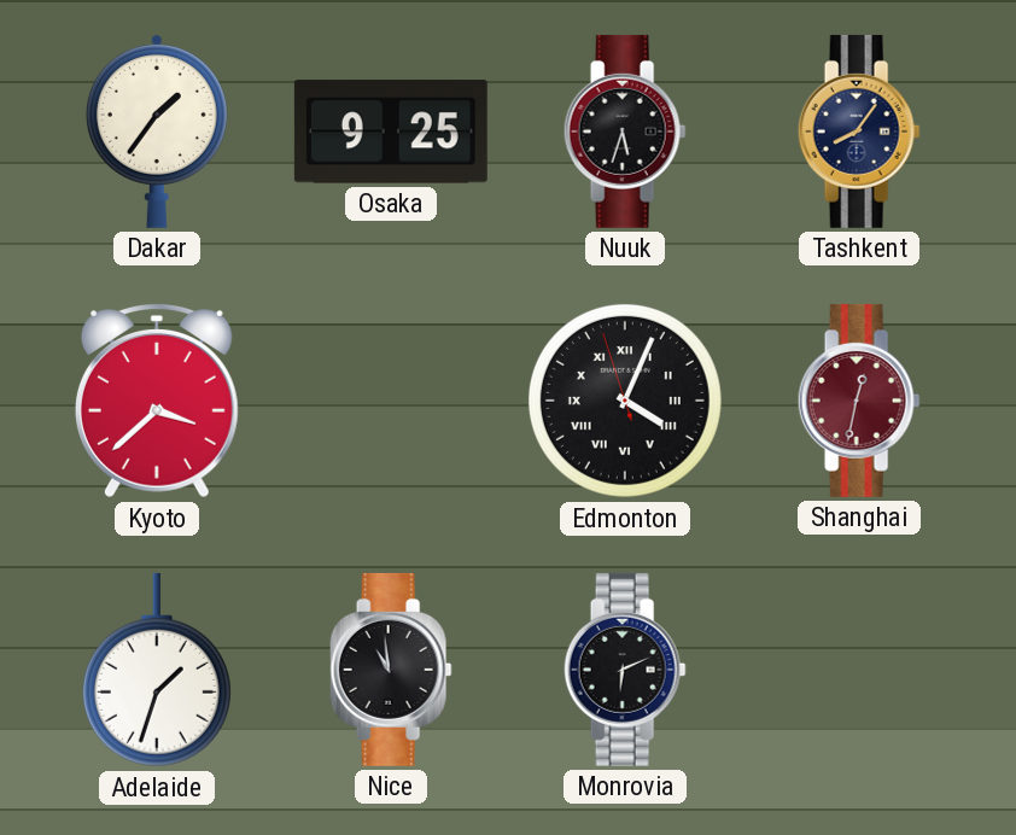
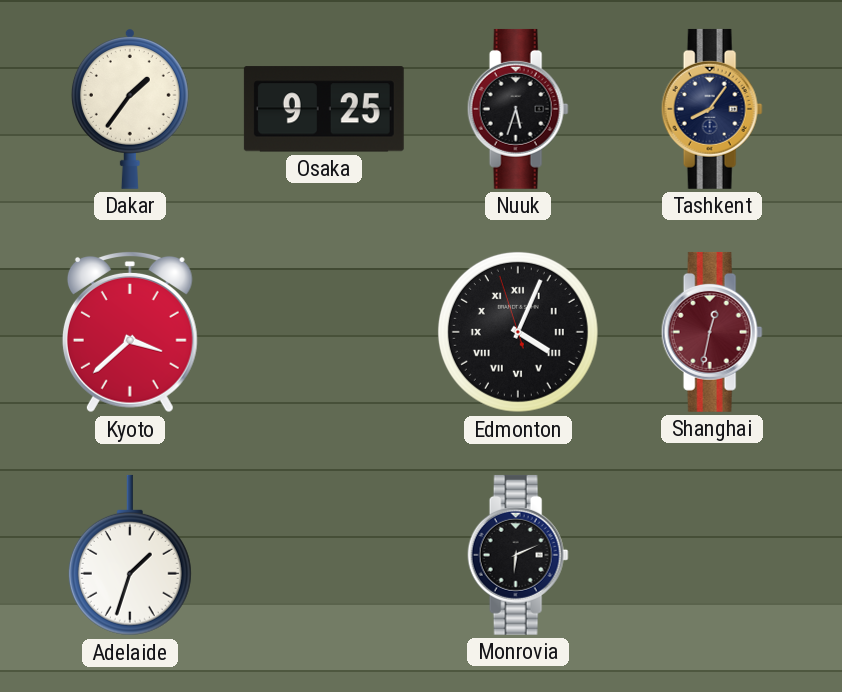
Nice: 10:59 -> none
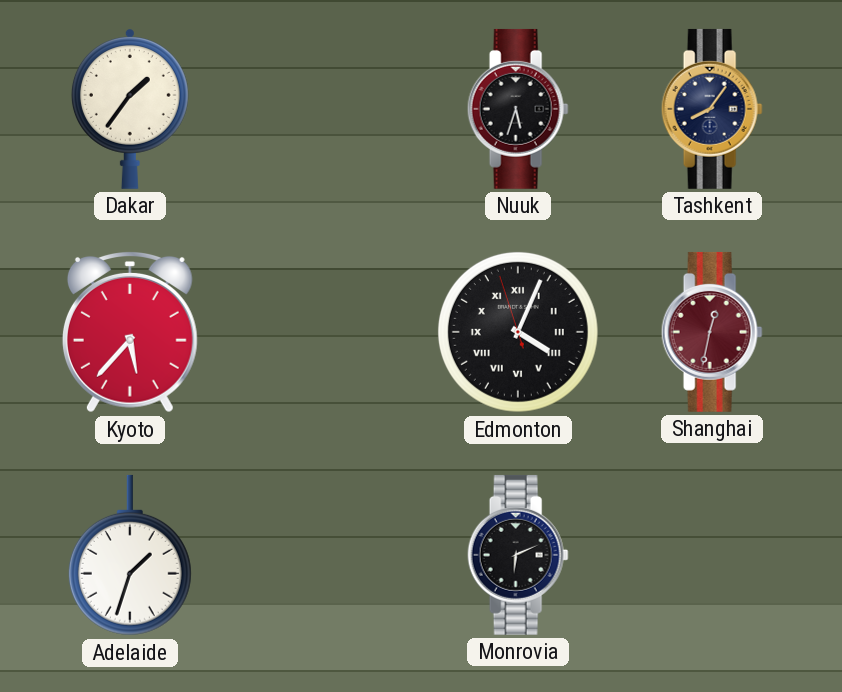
Osaka: 9:25 -> none
Kyoto: 3:38 -> 5:37
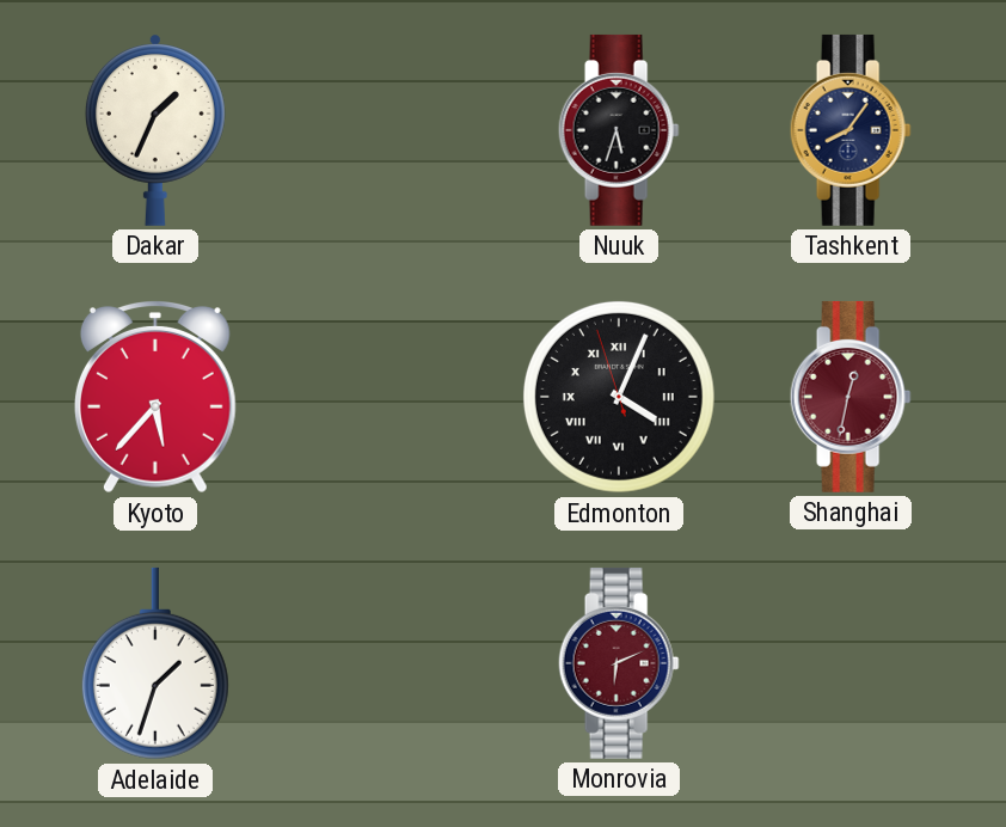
Dakar: 1:36 -> 1:34
Monrovia dial: black -> burgundy
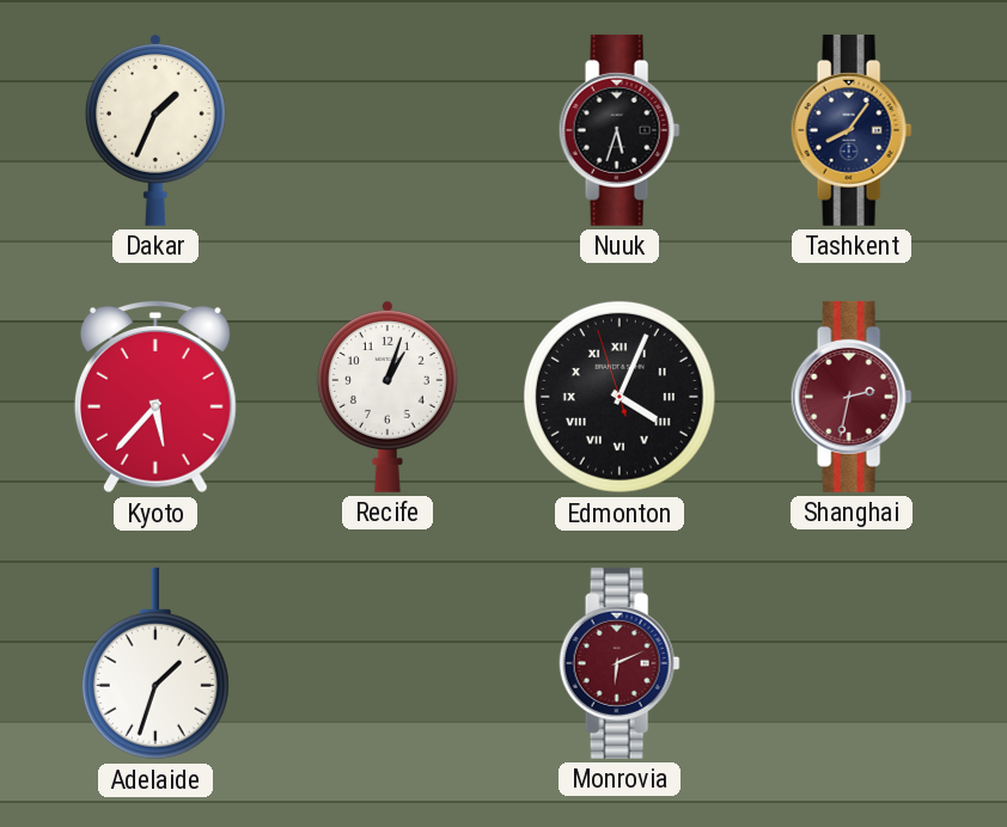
Recife: none -> 1:03
Shanghai: 12:32 -> 2:32
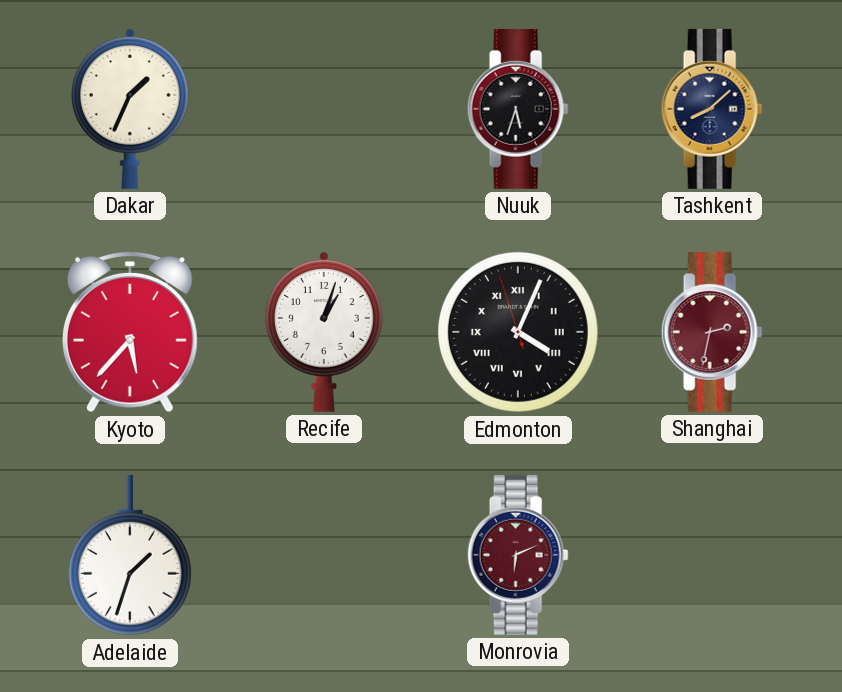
Tashkent: 8:06 -> 8:08
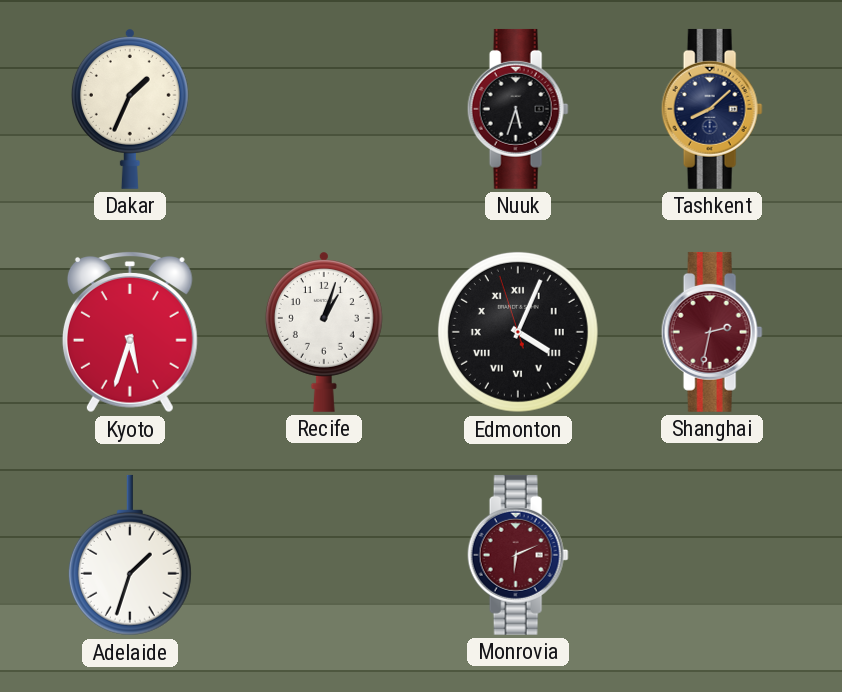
Kyoto: 5:37 -> 5:33
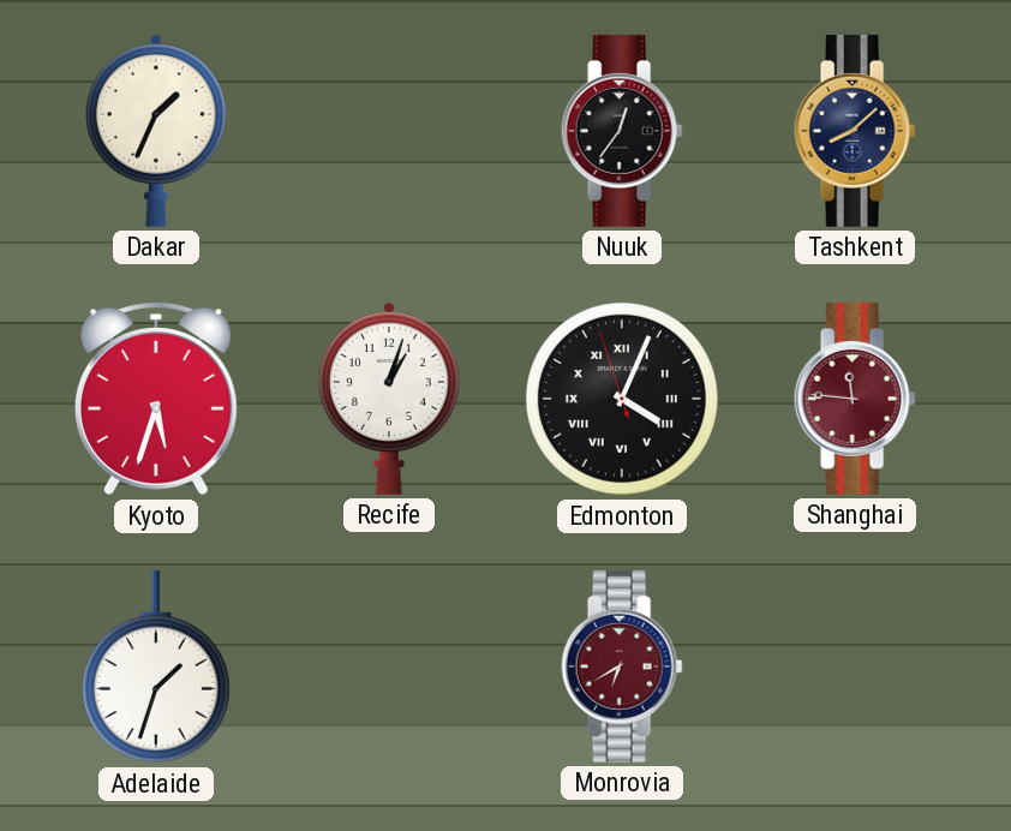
Nuuk: 5:33 -> 12:36
Shanghai: 2:32 -> 11:46
Monrovia: 6:11 -> 6:40
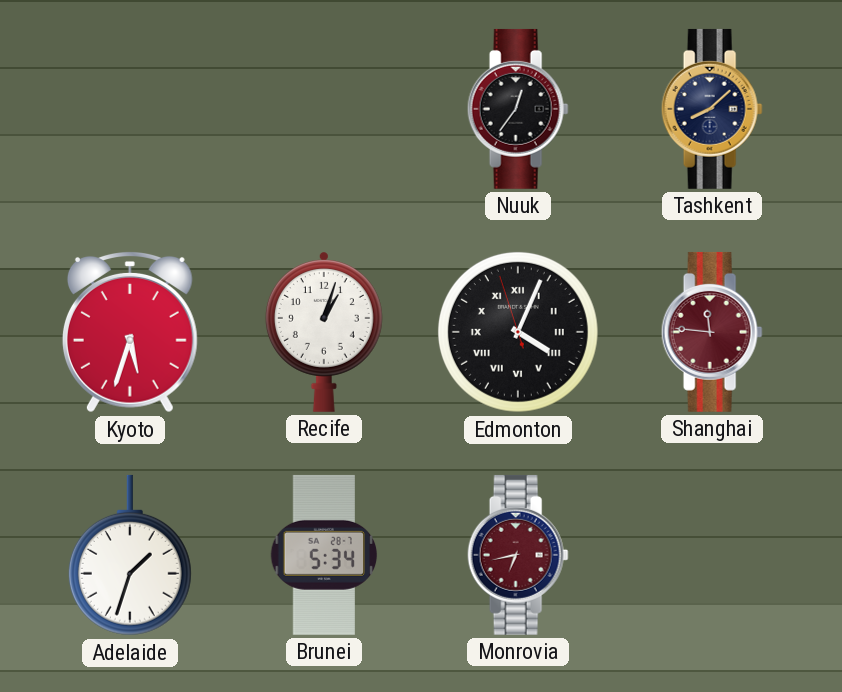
Dakar: 1:34 -> none
Brunei: none -> 5:34
Monrovia: 6:40 -> 6:43
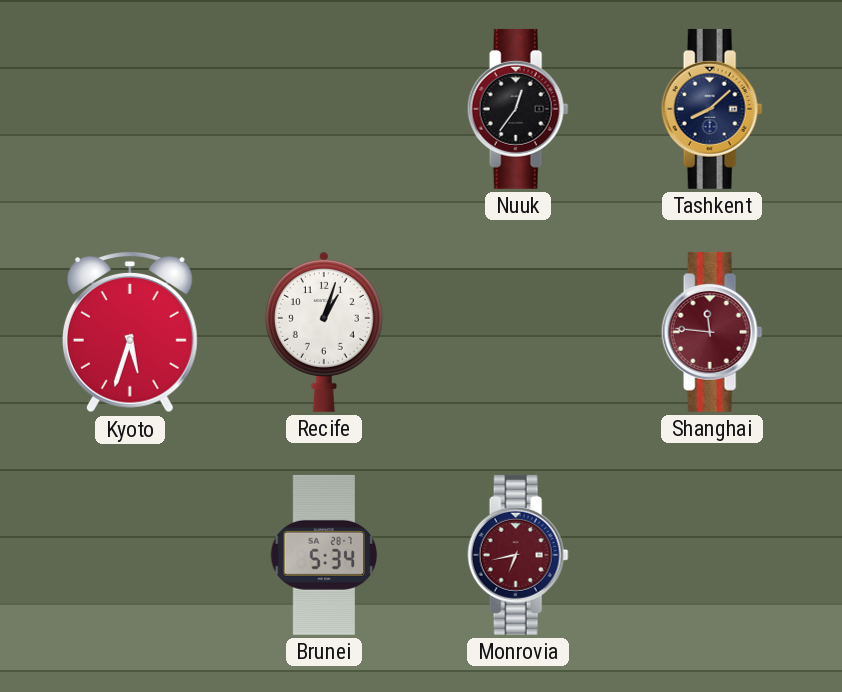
Edmonton: 4:03 -> none
Adelaide: 1:33 -> none
